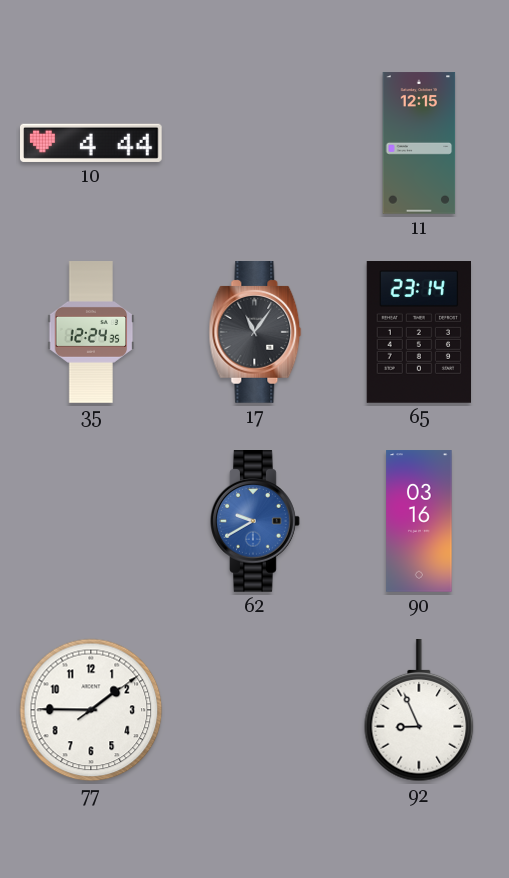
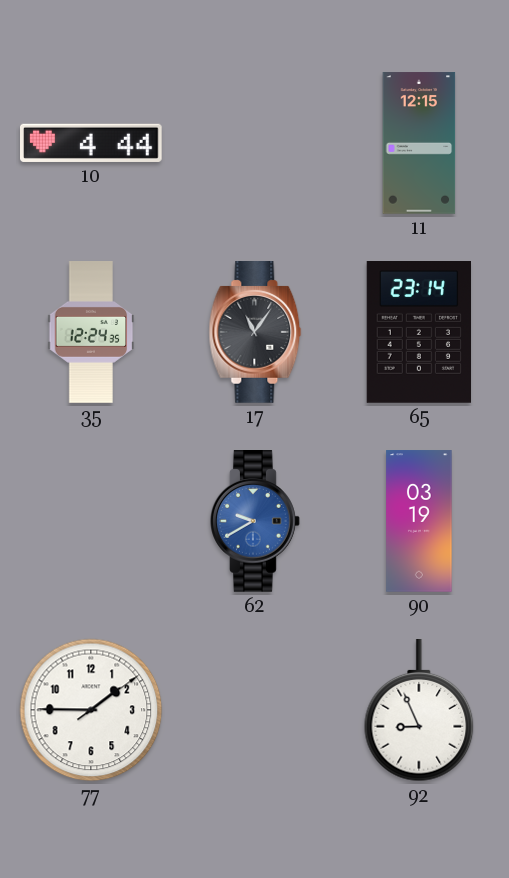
90: 03:16 -> 03:19
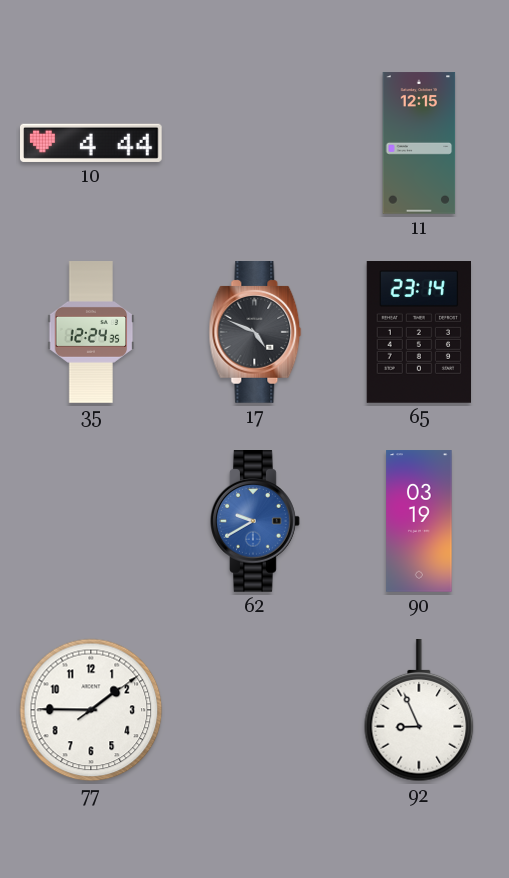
17: 11:06 -> 4:49
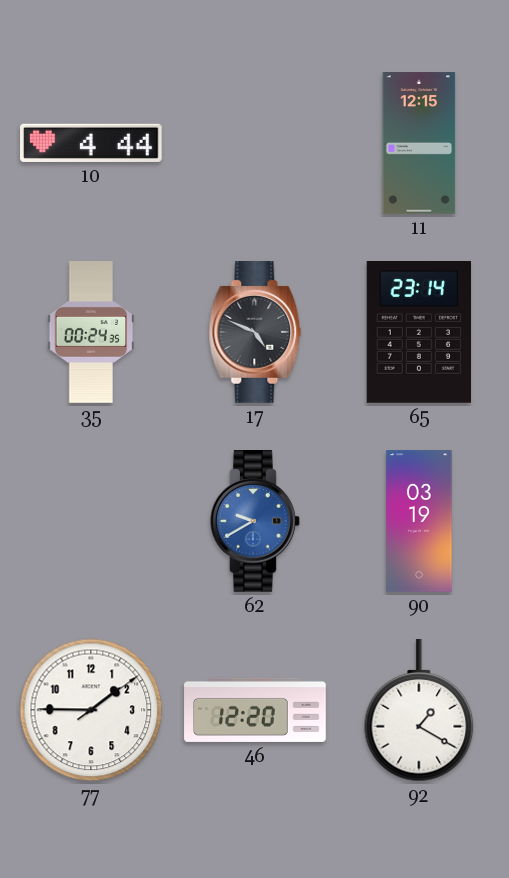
35: 12:24 -> 00:24
46: none -> 12:20
92: 8:56 -> 1:20
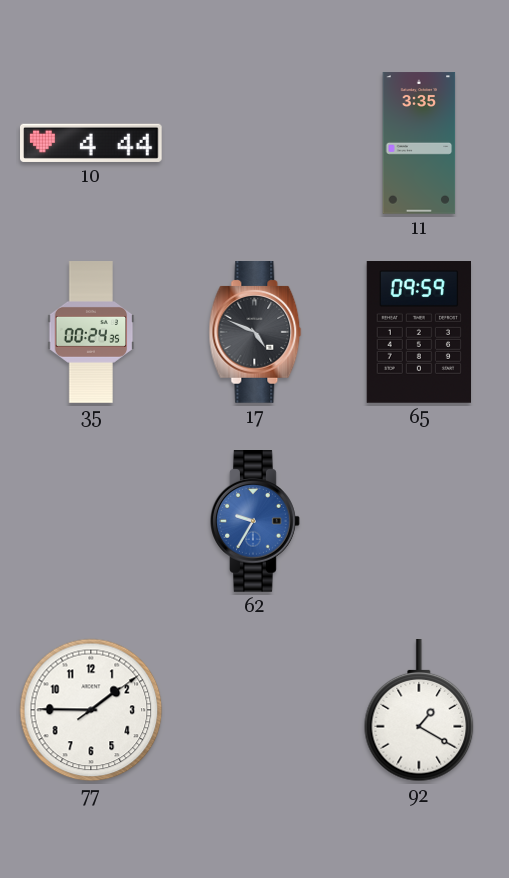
11: 12:15 -> 3:35
65: 23:14 -> 09:59
62: 9:40 -> 9:35
90: 03:19 -> none
46: 12:20 -> none
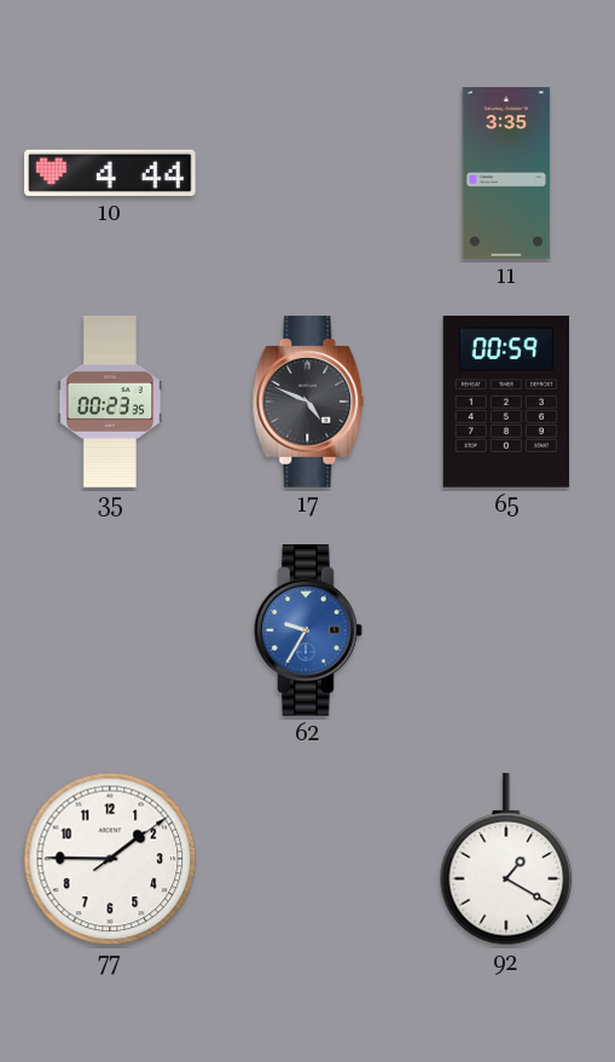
35: 00:24 -> 00:23
65: 09:59 -> 00:59
